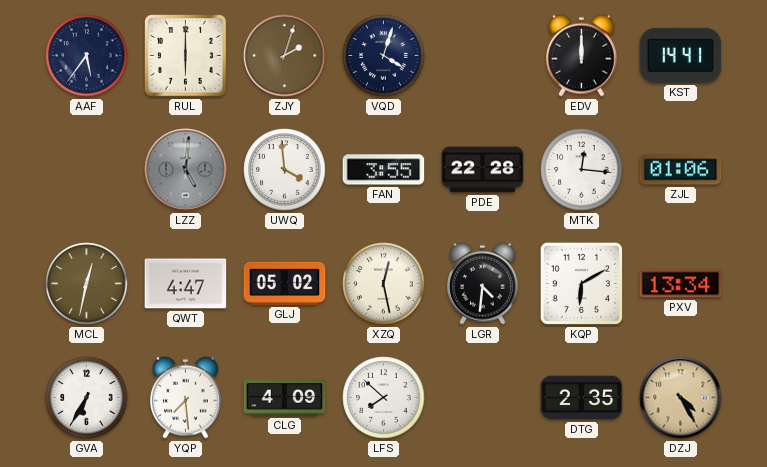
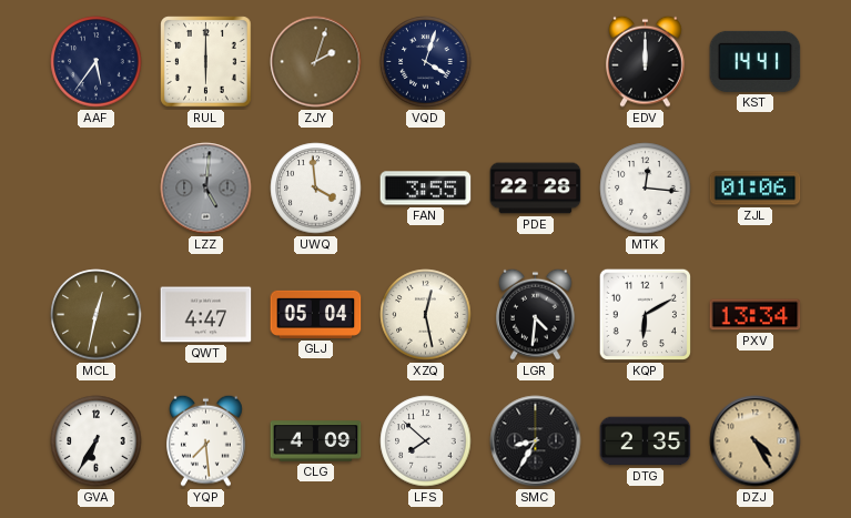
GLJ: 05:02 -> 05:04
SMC: none -> 8:35
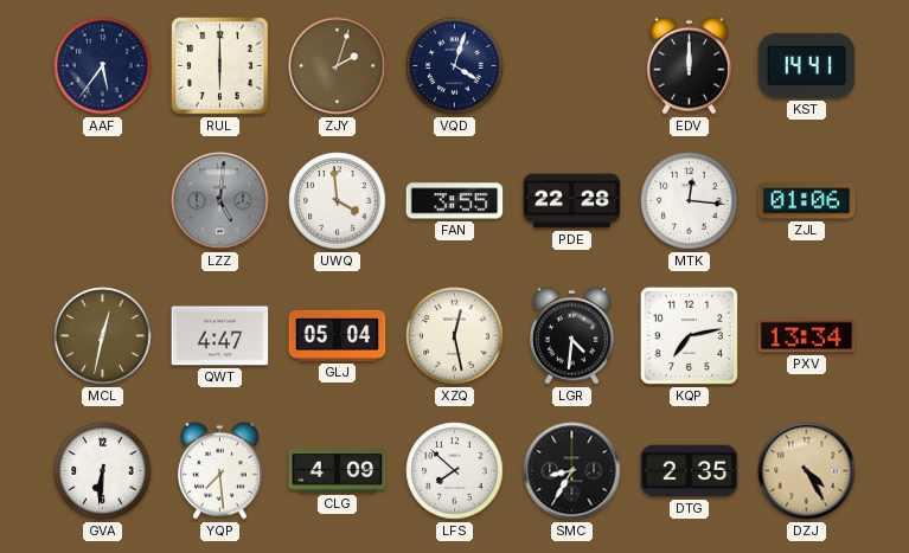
KQP: 6:10 -> 7:13
GVA: 6:35 -> 6:31
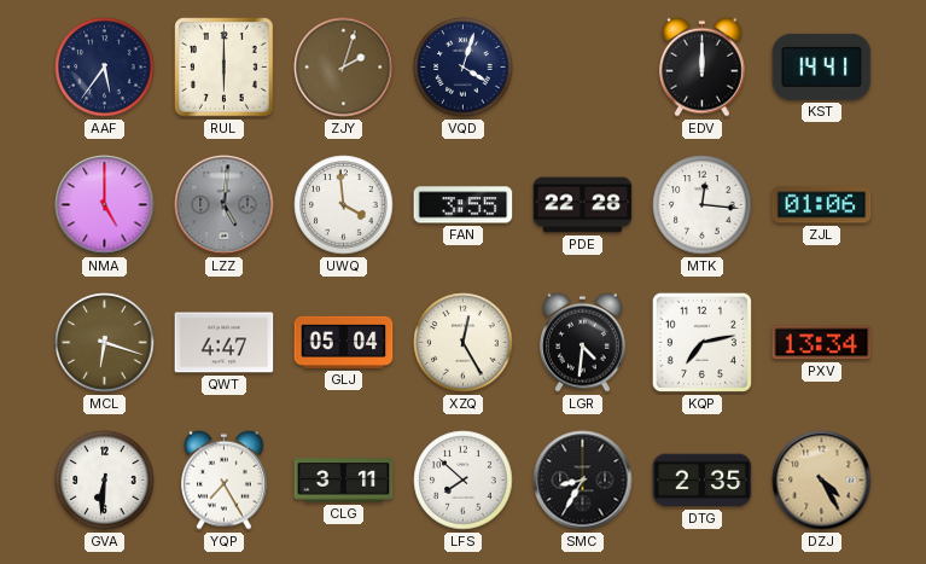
NMA: none -> 5:00
MCL: 12:32 -> 6:18
XZQ: 12:28 -> 12:25
YQP: 7:29 -> 7:25
CLG: 4:09 -> 3:11
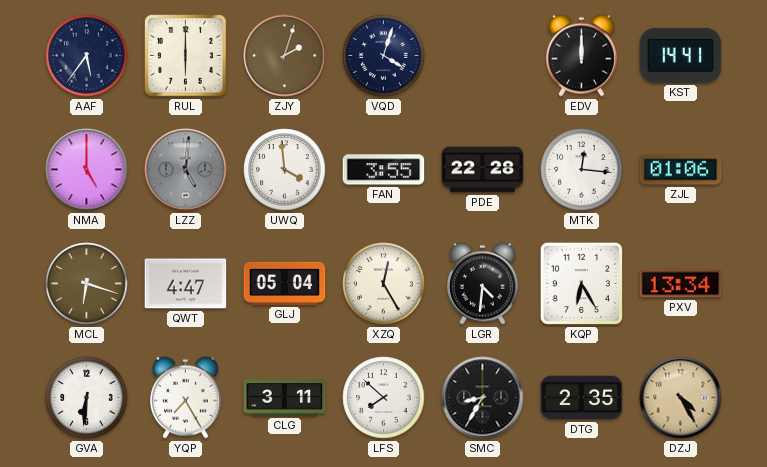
KQP: 7:13 -> 6:25
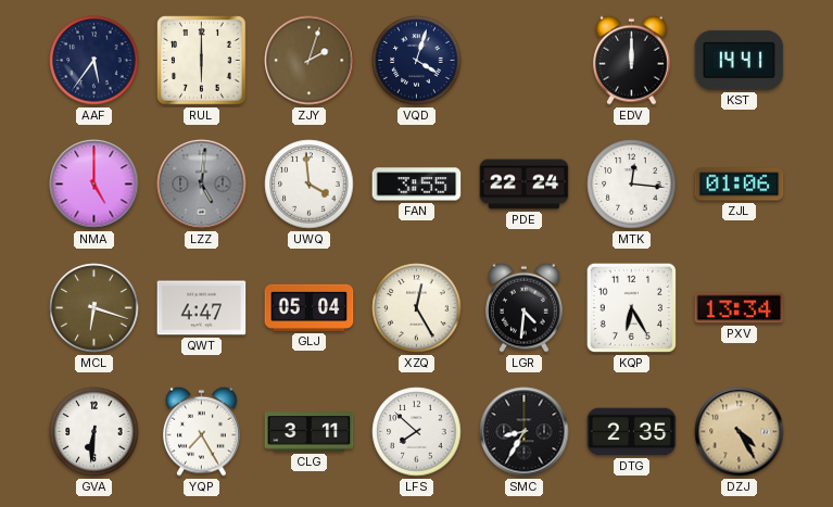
PDE: 22:28 -> 22:24
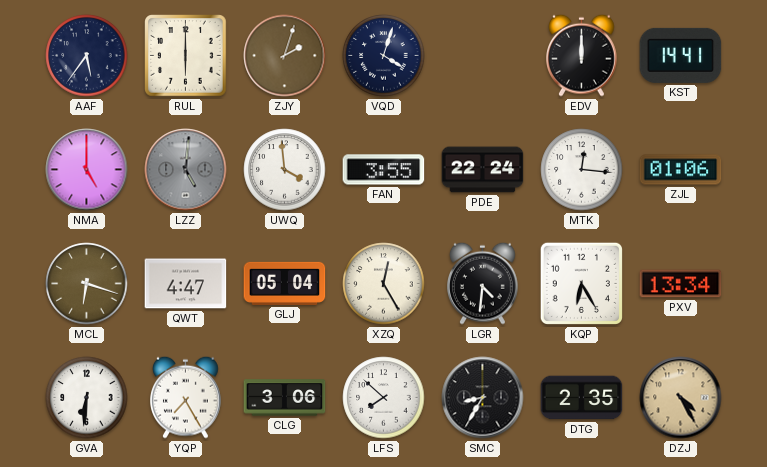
CLG: 3:11 -> 3:06
